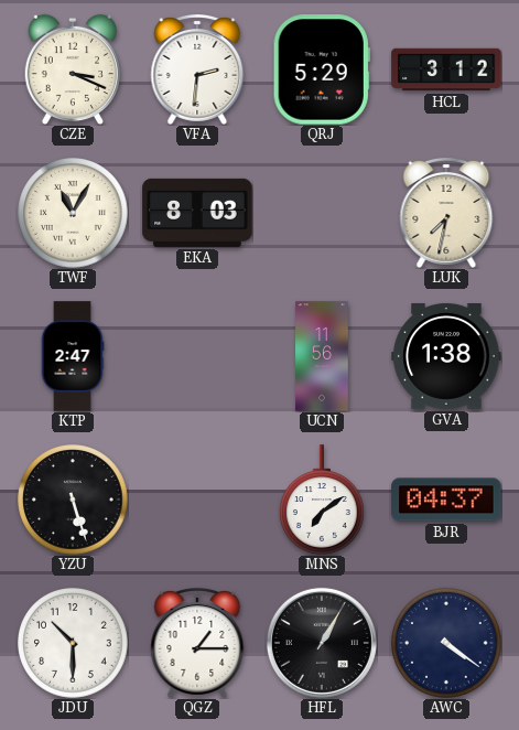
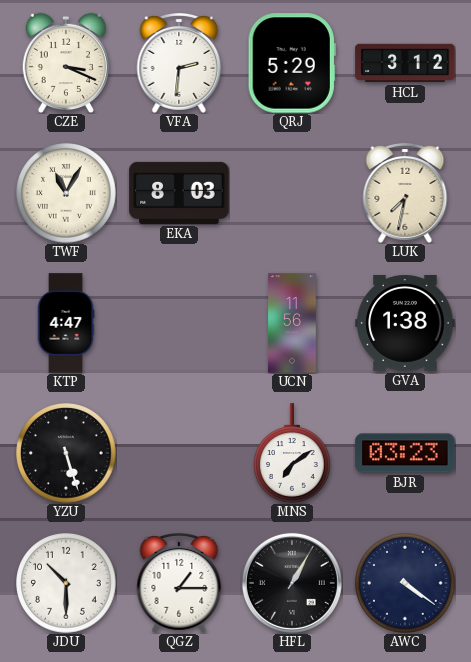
KTP: 2:47 -> 4:47
BJR: 04:37 -> 03:23
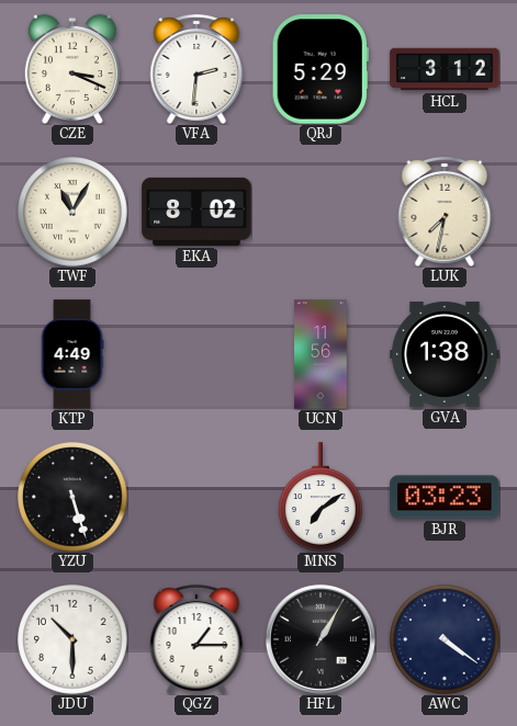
EKA: 8:03 -> 8:02
KTP: 4:47 -> 4:49
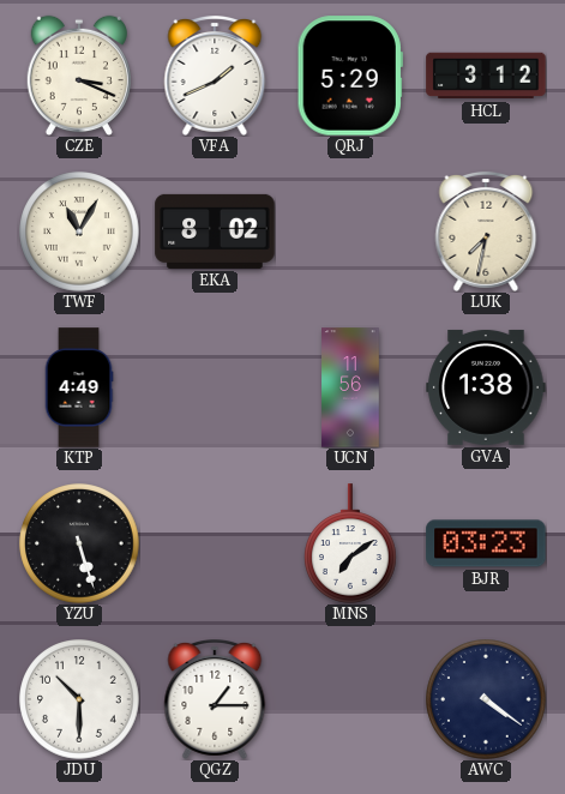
VFA: 2:31 -> 1:41
HFL: 1:05 -> none
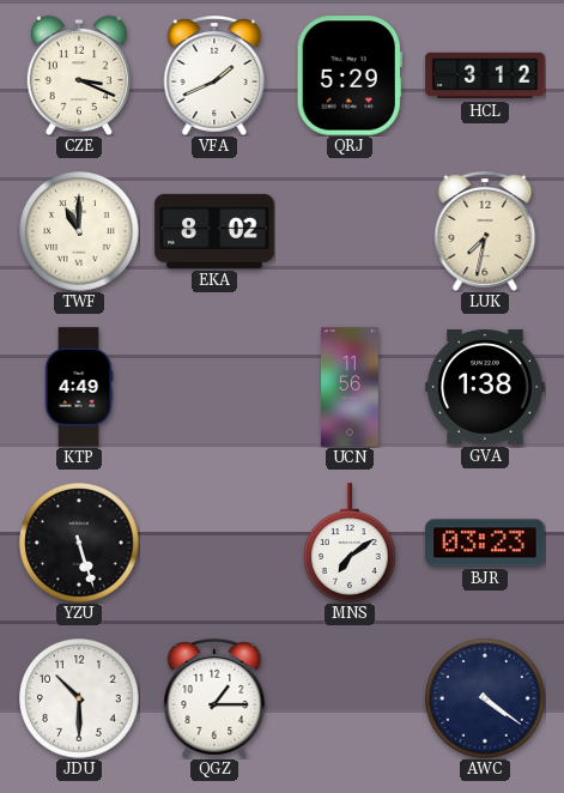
TWF: 11:05 -> 11:00
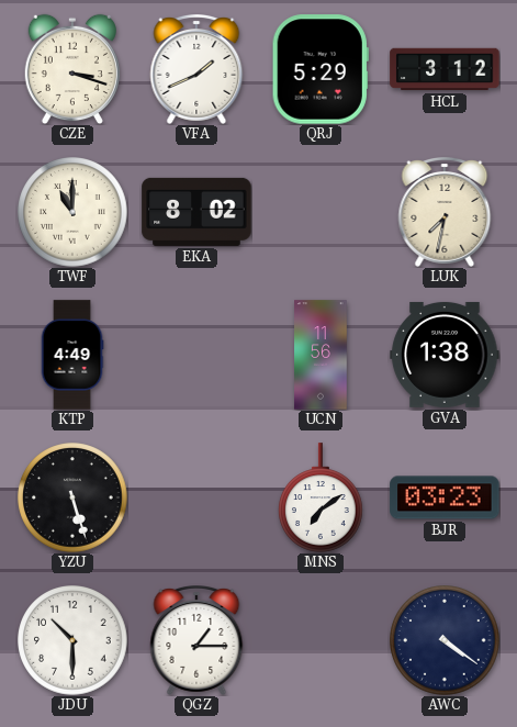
CZE: 3:19 -> 3:18
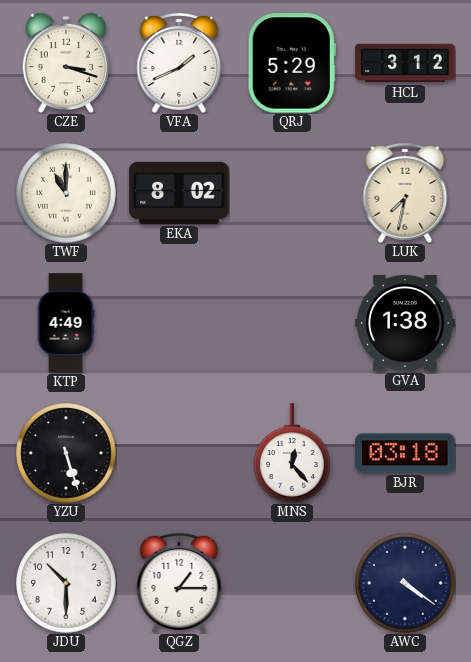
UCN: 11:56 -> none
MNS: 7:09 -> 12:23
BJR: 03:23 -> 03:18
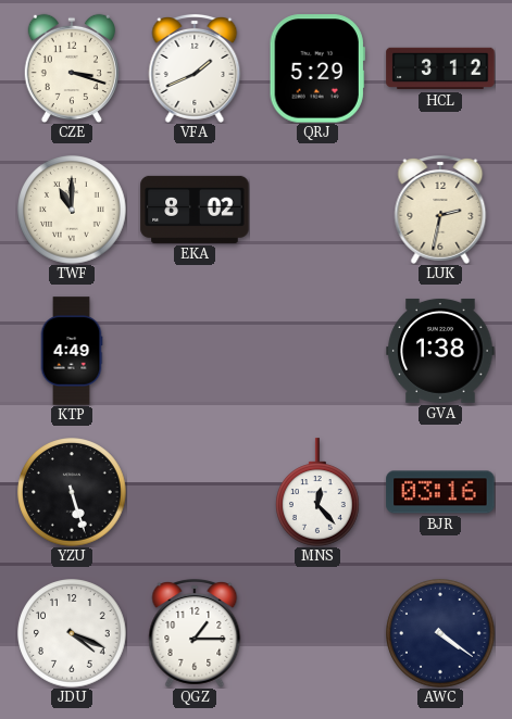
LUK: 7:32 -> 2:32
BJR: 03:18 -> 03:16
JDU: 10:30 -> 4:19
